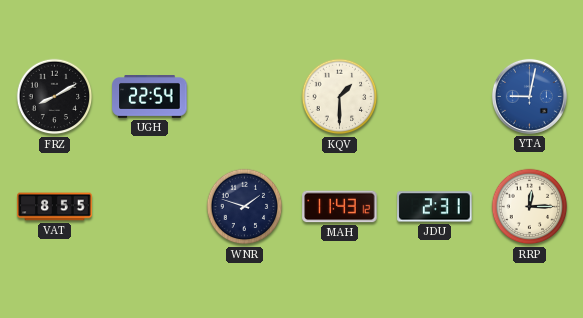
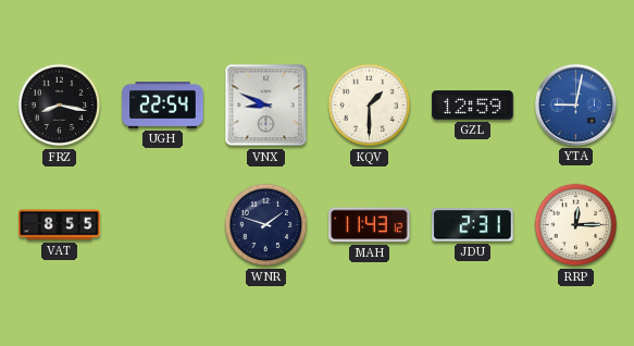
FRZ: 8:10 -> 8:17
VNX: none -> 8:49
GZL: none -> 12:59
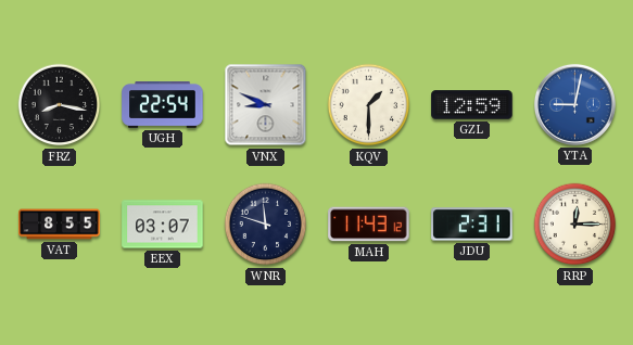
EEX: none -> 03:07
WNR: 1:48 -> 11:48
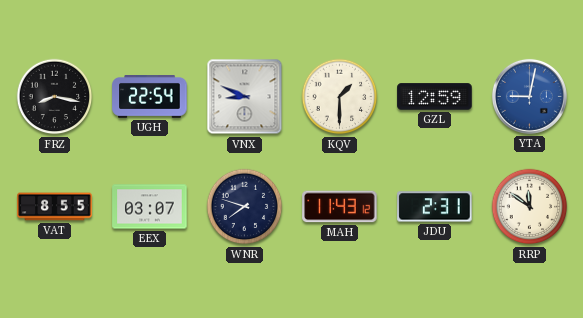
WNR: 11:48 -> 7:48
RRP: 12:15 -> 11:51
